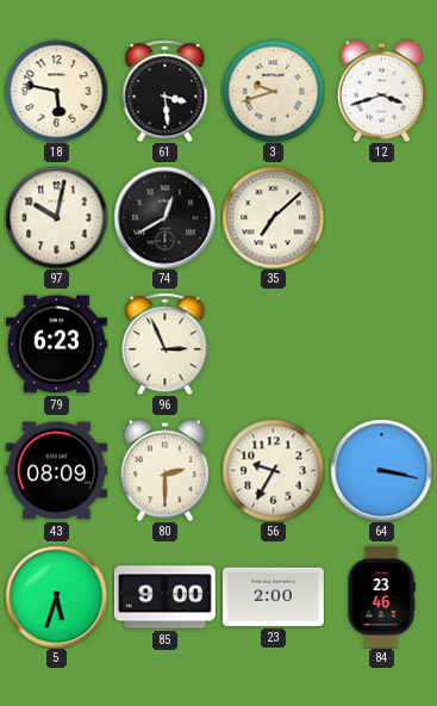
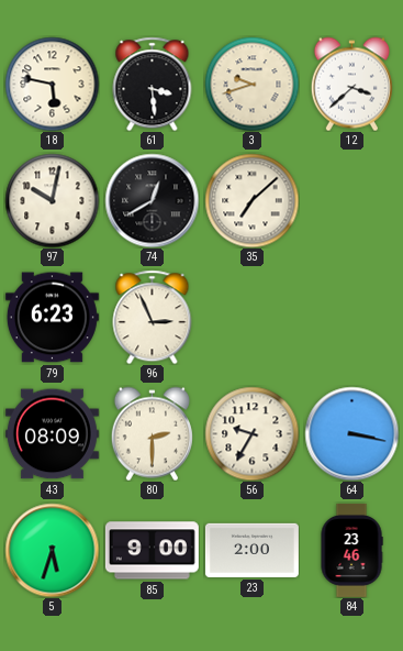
12: 3:42 -> 3:38
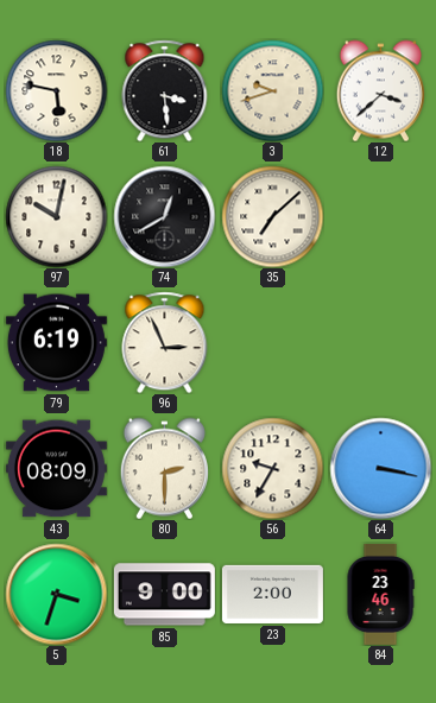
79: 6:23 -> 6:19
5: 5:33 -> 3:33
